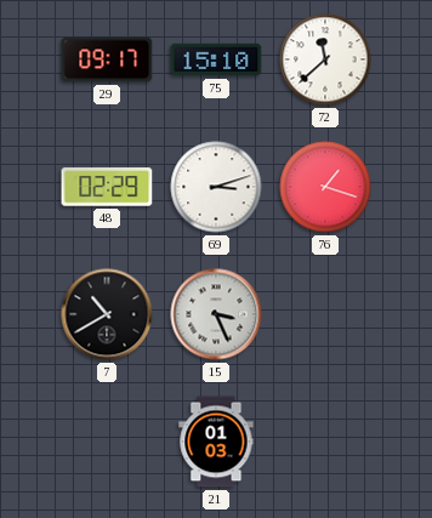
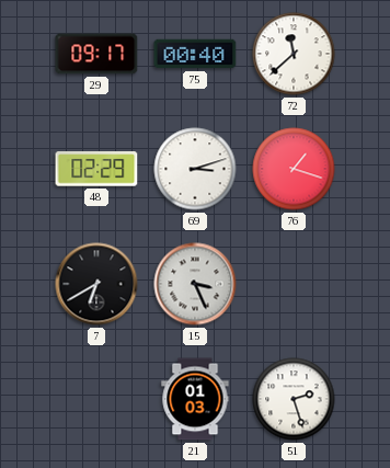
75: 15:10 -> 00:40
7: 10:40 -> 6:40
51: none -> 2:27
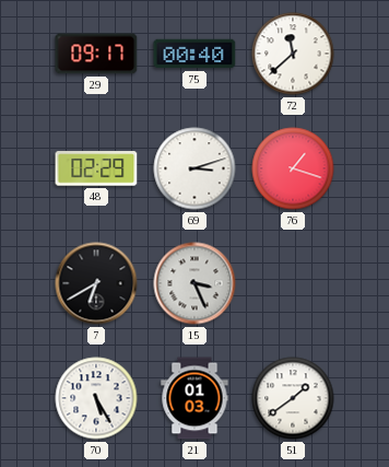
70: none -> 5:25
51: 2:27 -> 1:39
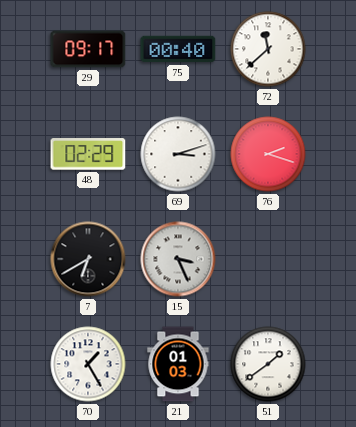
76: 1:18 -> 2:18
70: 5:25 -> 1:25
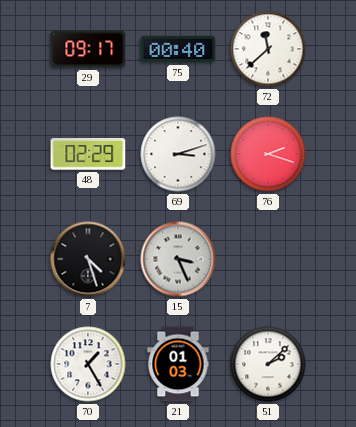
7: 6:40 -> 4:27
51: 1:39 -> 2:08
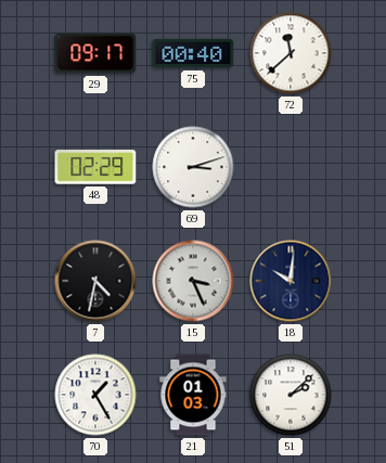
76: 2:18 -> none
7: 4:27 -> 4:32
18: none -> 10:01
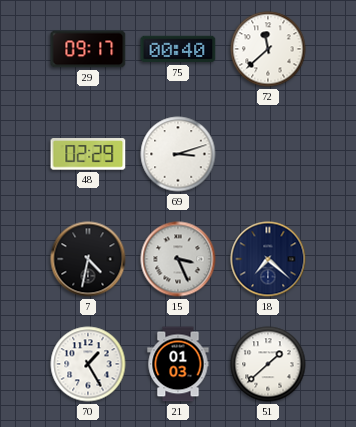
18: 10:01 -> 7:22
51: 2:08 -> 1:38
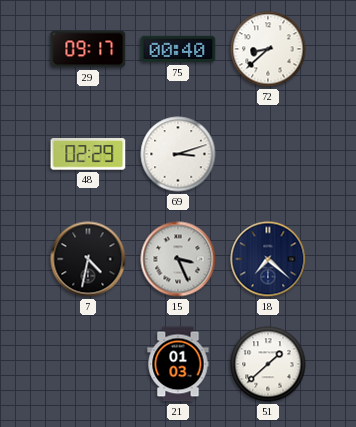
72: 11:38 -> 8:38
70: 1:25 -> none
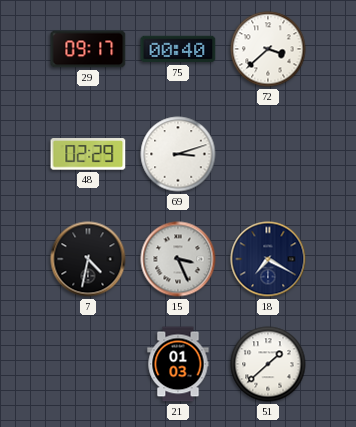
72: 8:38 -> 3:38
18: 7:22 -> 7:20
